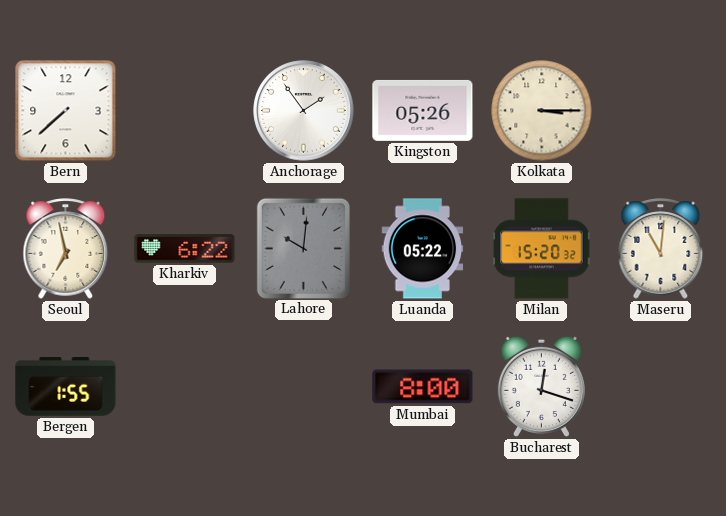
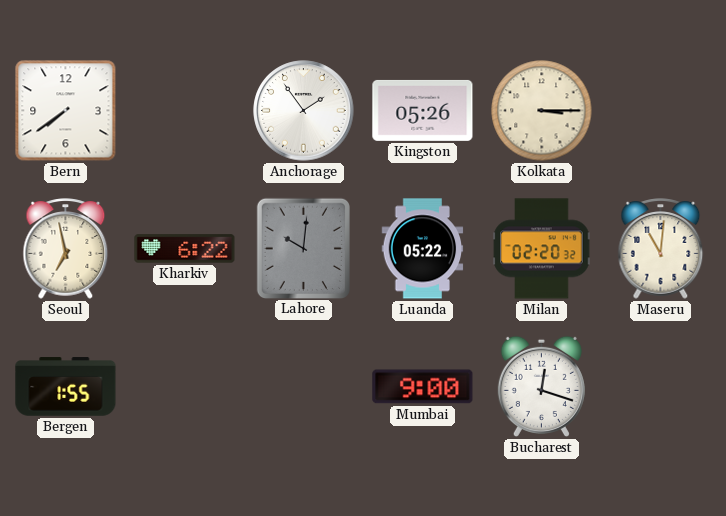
Bern: 7:38 -> 7:39
Milan: 15:20 -> 02:20
Mumbai: 8:00 -> 9:00
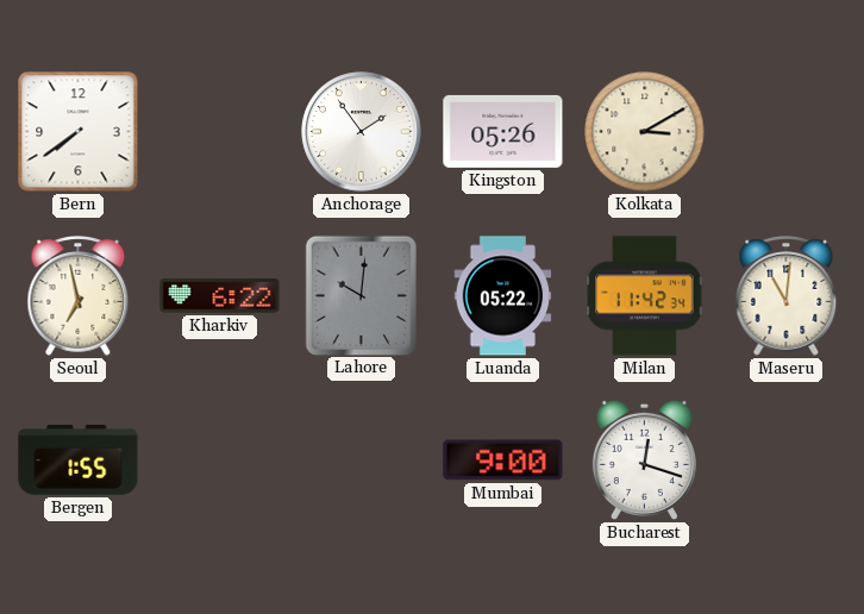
Kolkata: 3:15 -> 3:10
Milan: 02:20 -> 11:42
